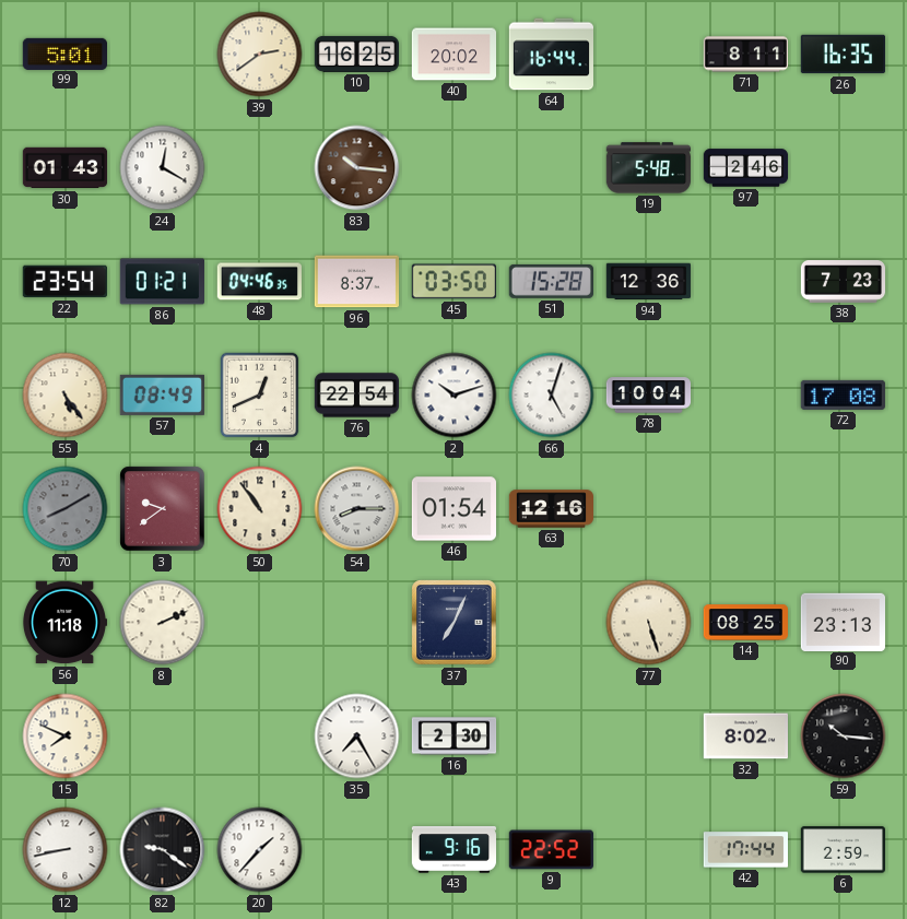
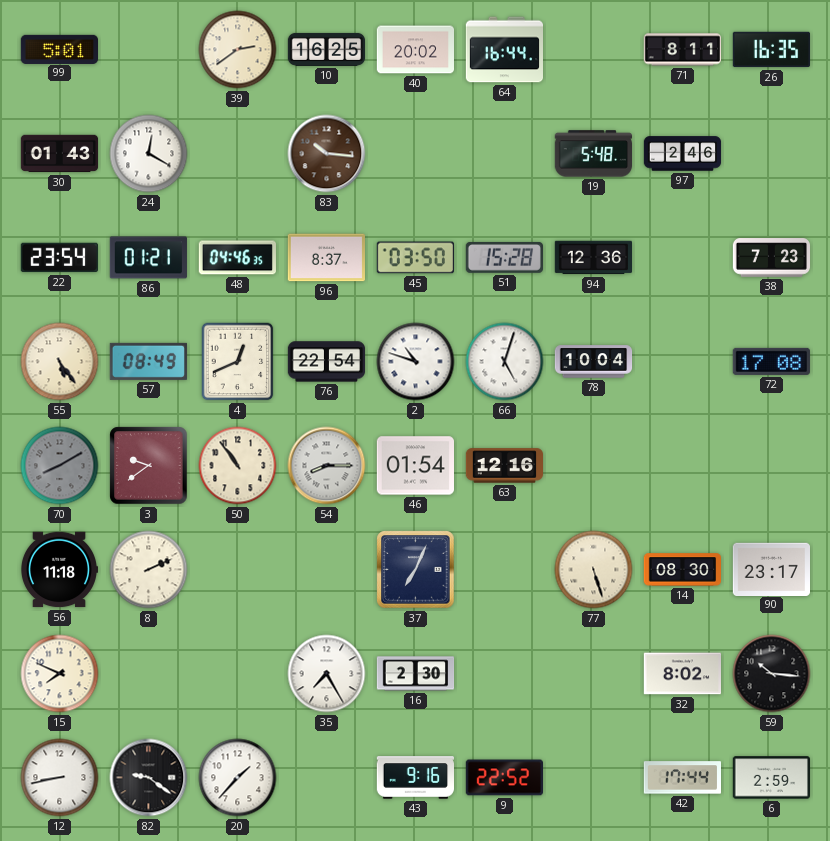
2: 10:12 -> 10:48
14: 08:25 -> 08:30
90: 23:13 -> 23:17
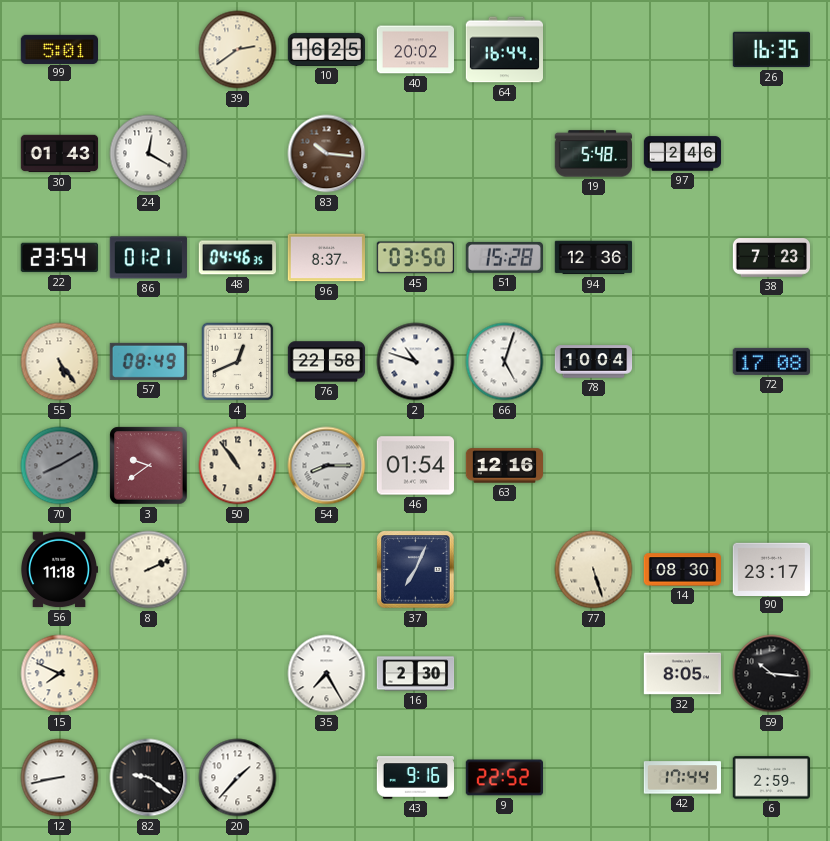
71: 8:11 -> none
76: 22:54 -> 22:58
32: 8:02 -> 8:05
